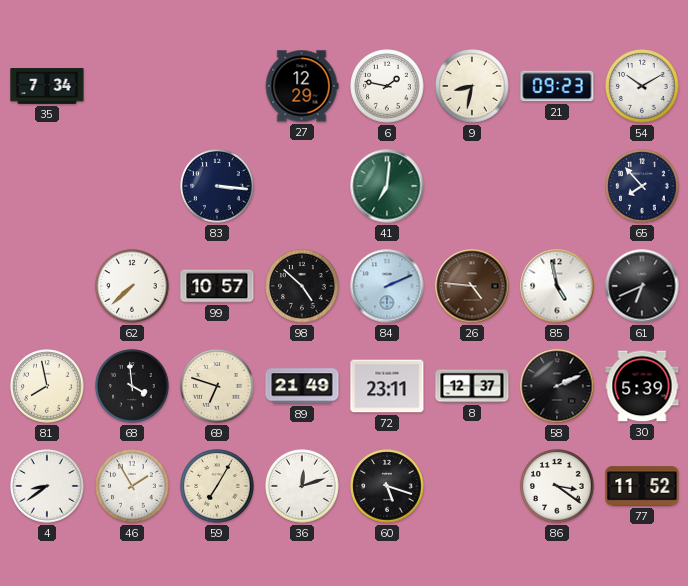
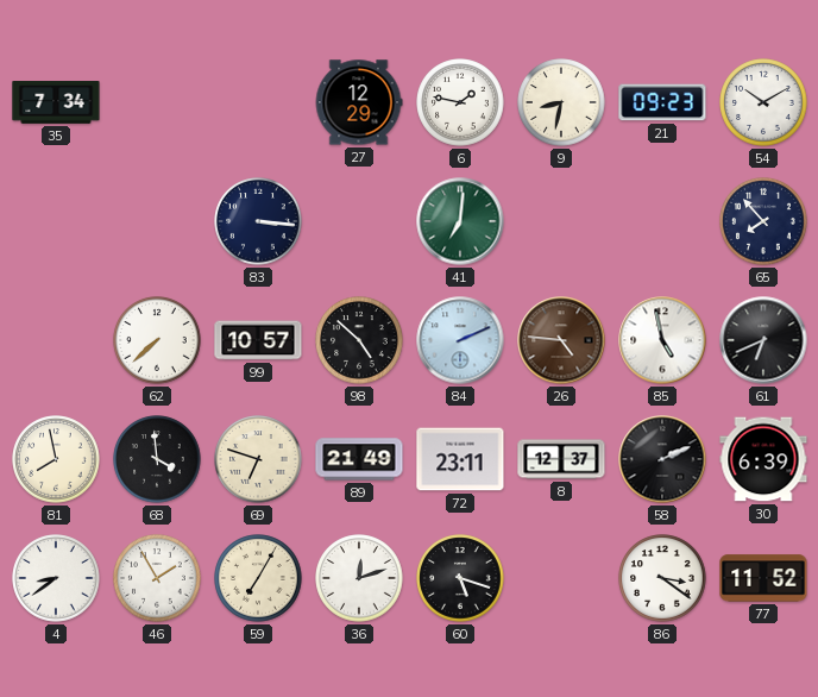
30: 5:39 -> 6:39
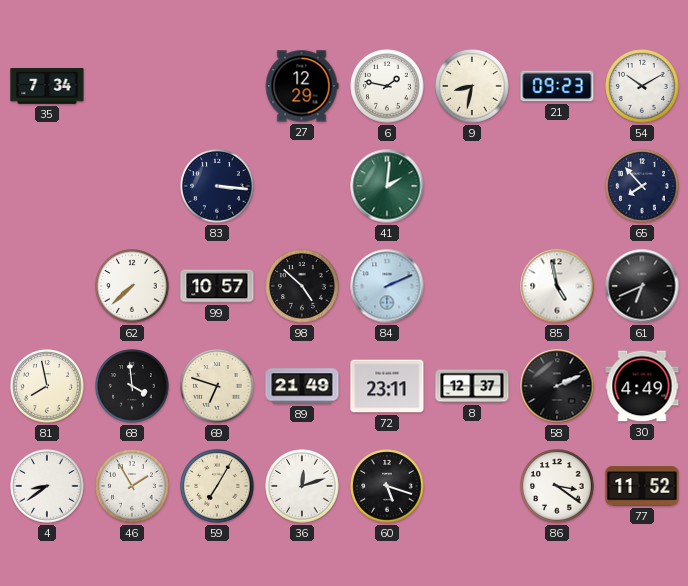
41: 7:01 -> 2:01
26: 4:46 -> none
30: 6:39 -> 4:49
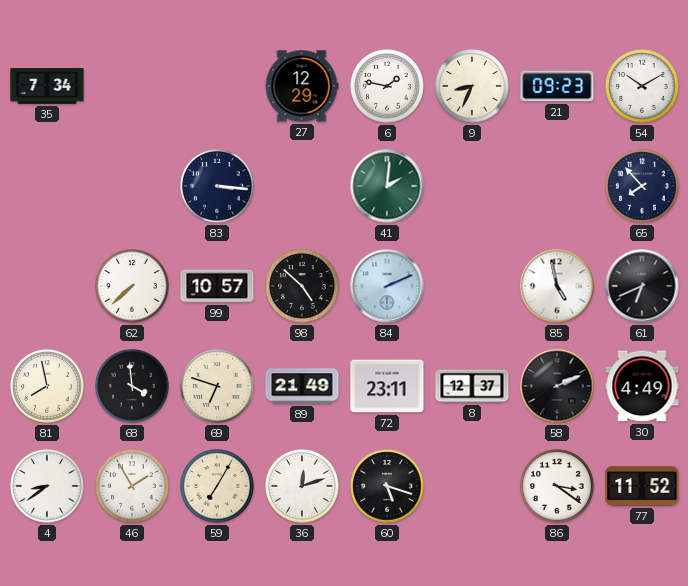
9: 8:32 -> 8:34
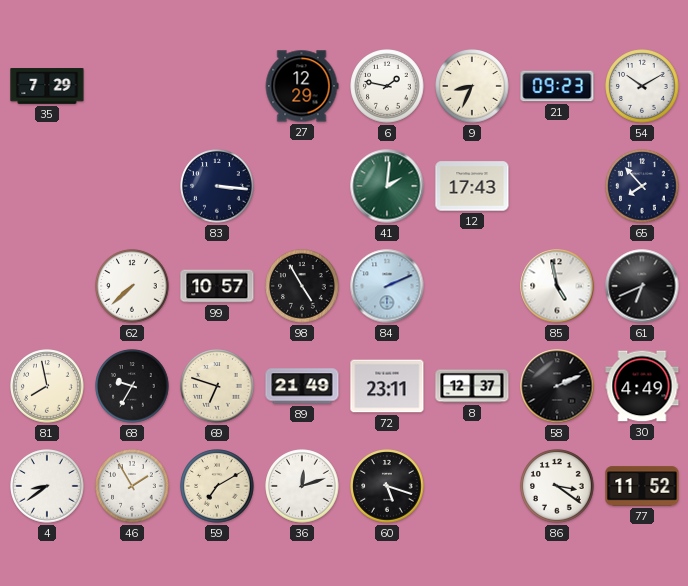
35: 7:34 -> 7:29
12: none -> 17:43
98: 4:52 -> 4:55
68: 3:59 -> 9:35
59: 7:05 -> 7:10
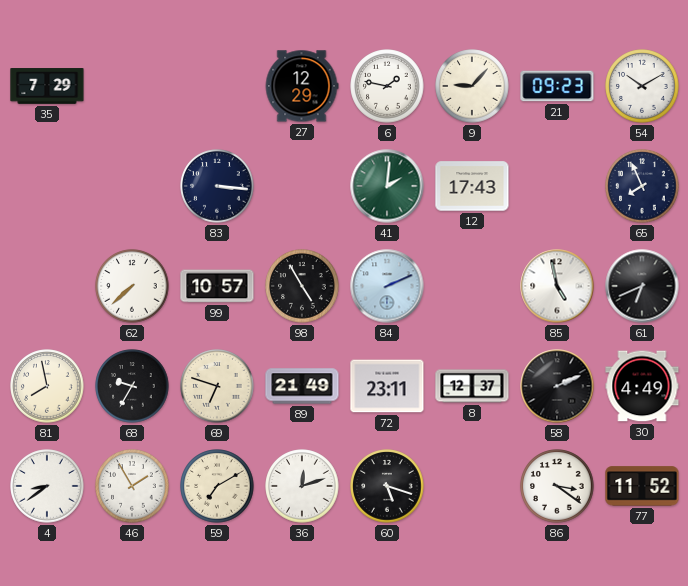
9: 8:34 -> 9:07
65: 7:53 -> 7:56
